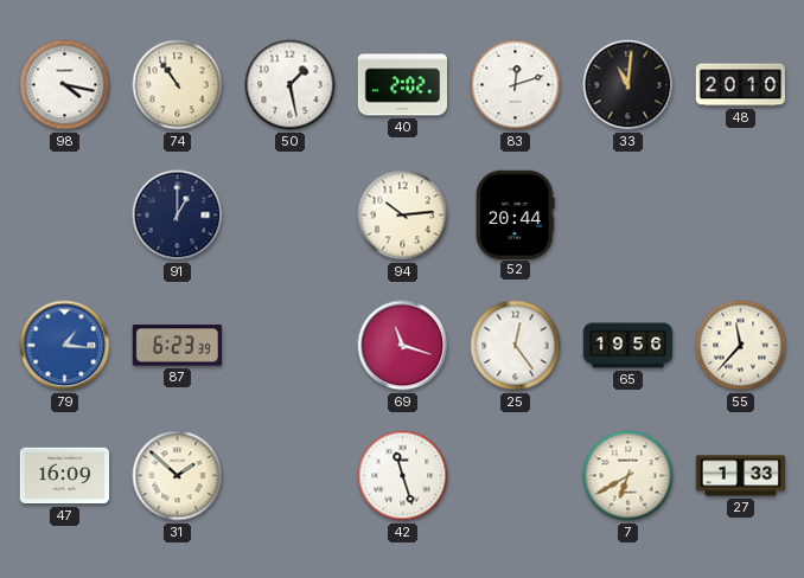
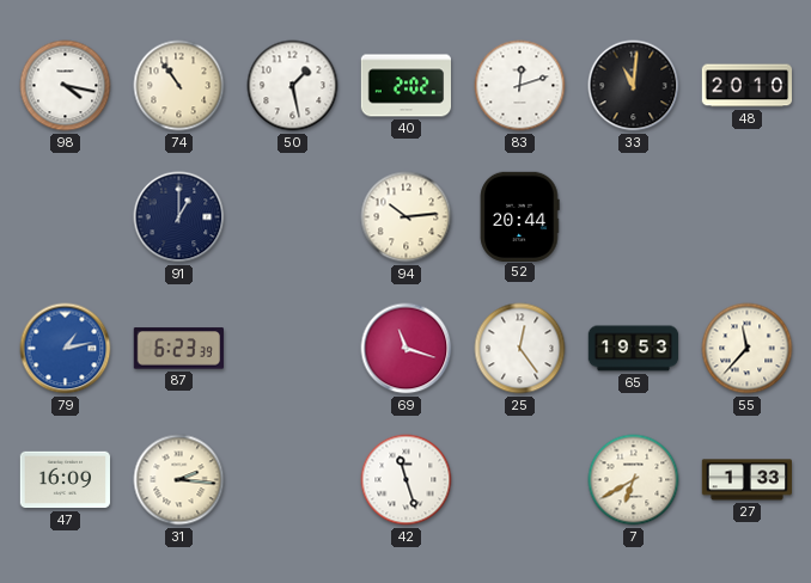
79: 1:16 -> 1:13
65: 19:56 -> 19:53
31: 1:52 -> 2:16
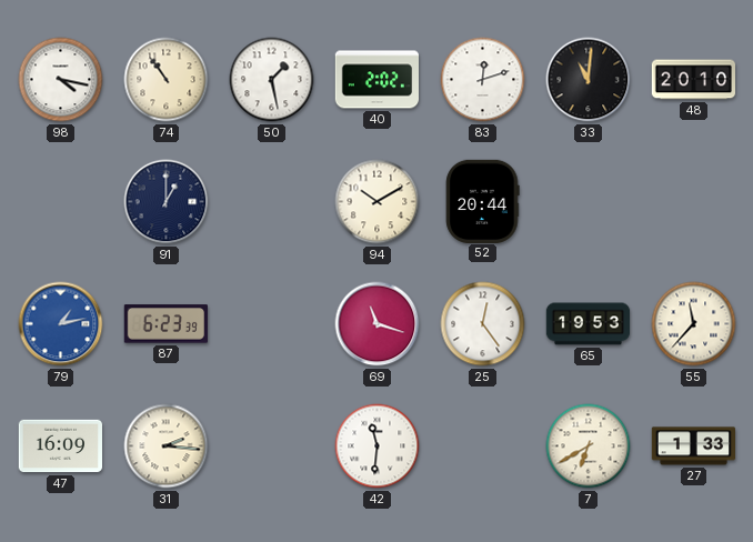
94: 10:14 -> 10:10
42: 11:27 -> 11:31
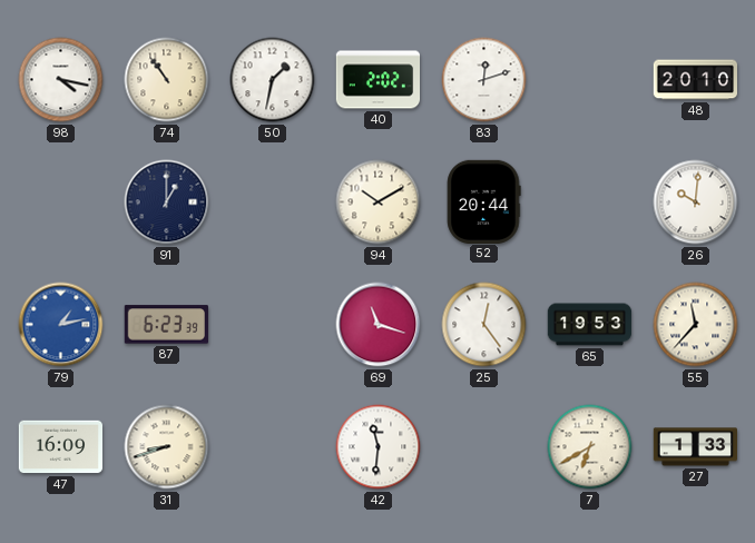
50: 1:28 -> 1:32
33: 11:01 -> none
26: none -> 10:01
31: 2:16 -> 8:42
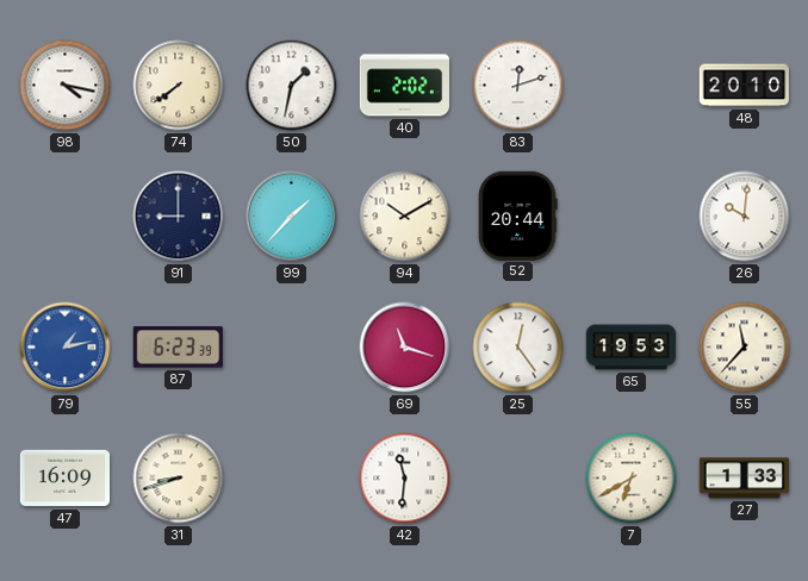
74: 10:54 -> 7:39
91: 1:00 -> 9:00
99: none -> 1:37
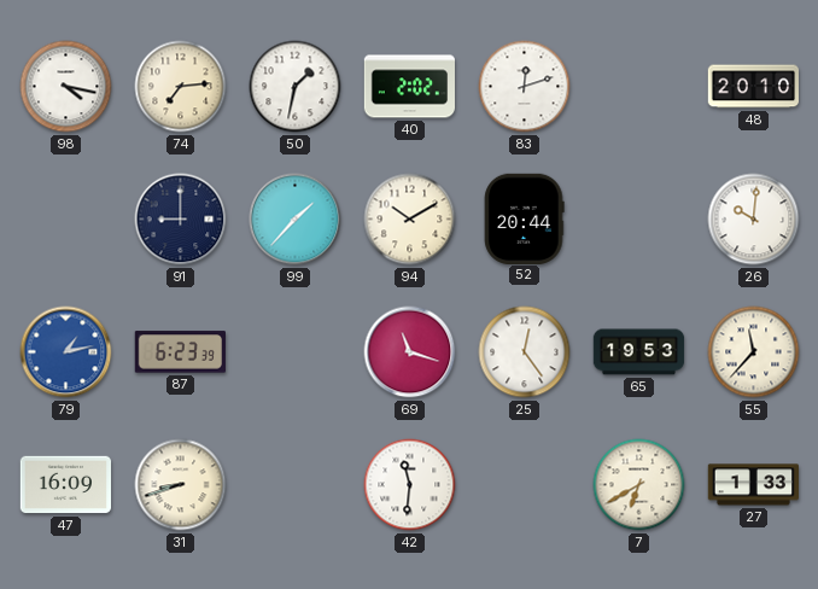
74: 7:39 -> 7:14
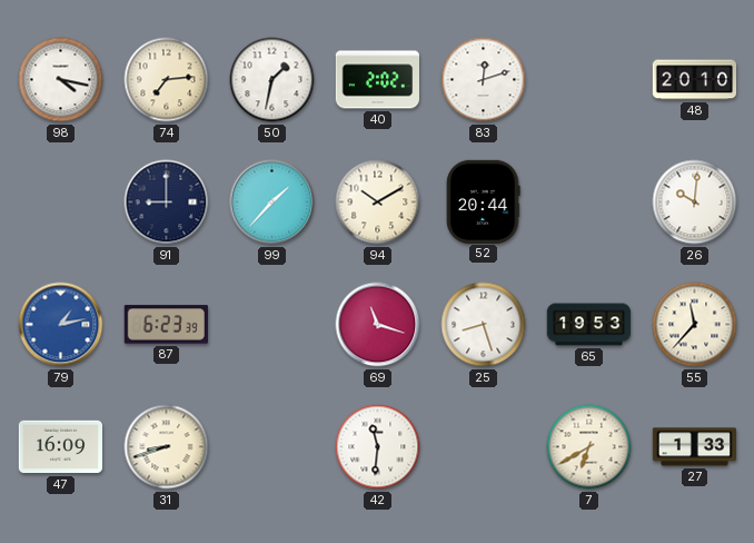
25: 12:24 -> 8:27
